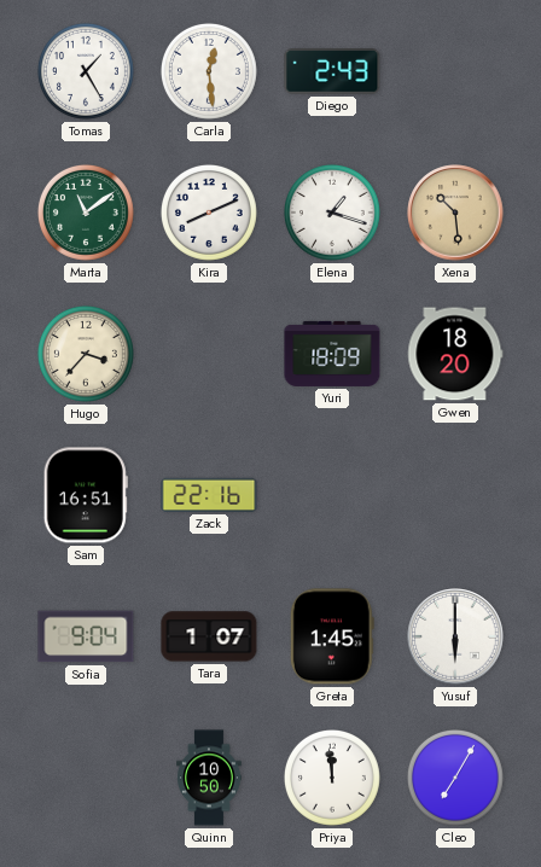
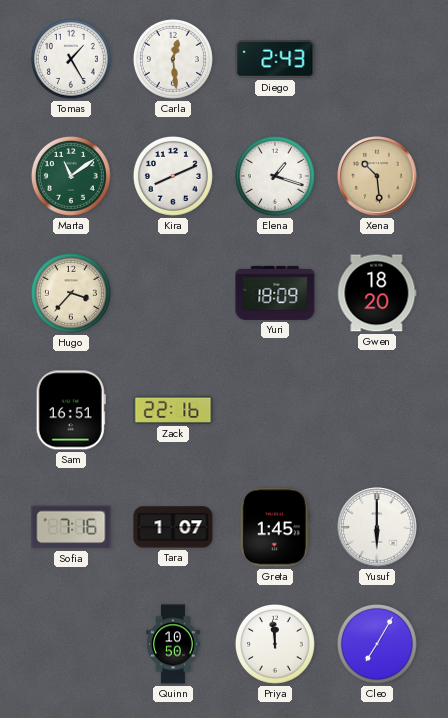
Sofia: 9:04 -> 7:16
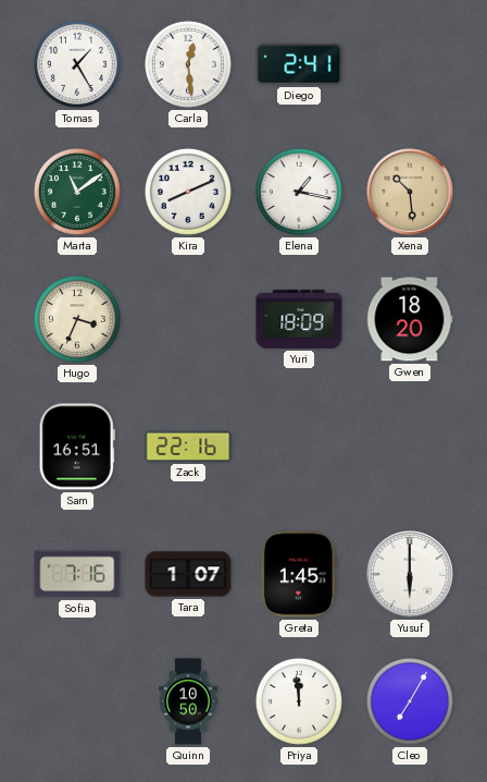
Diego: 2:43 -> 2:41
Elena: 1:18 -> 1:17
Hugo: 3:37 -> 3:34
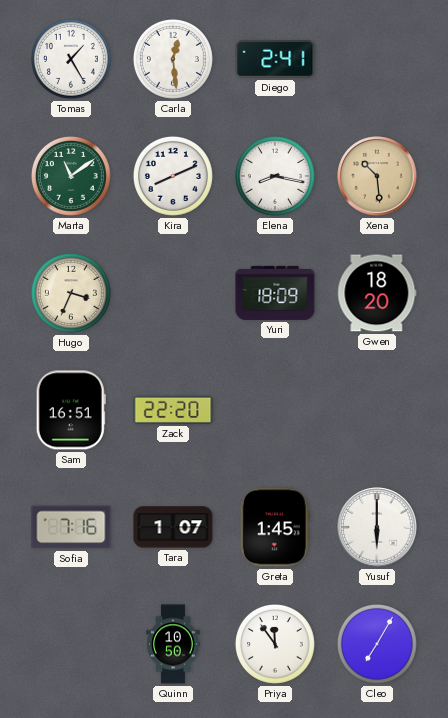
Elena: 1:17 -> 8:17
Zack: 22:16 -> 22:20
Priya: 11:59 -> 11:54
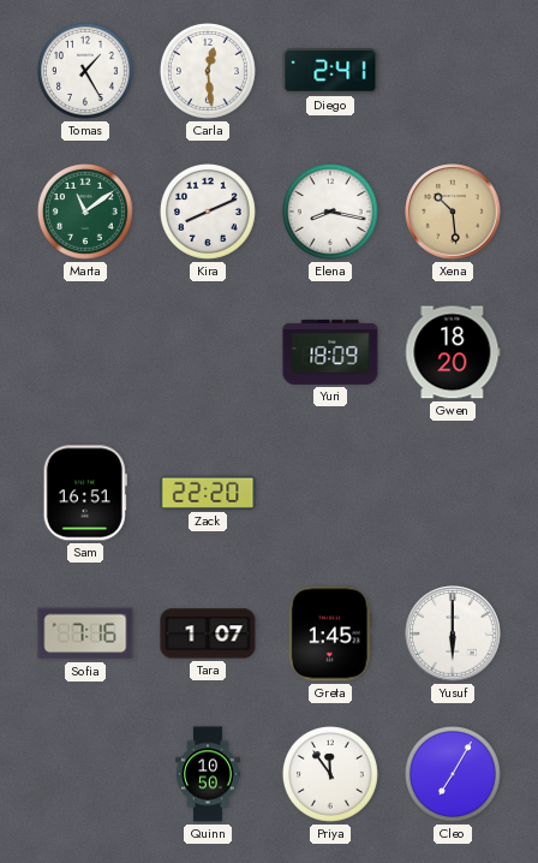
Hugo: 3:34 -> none
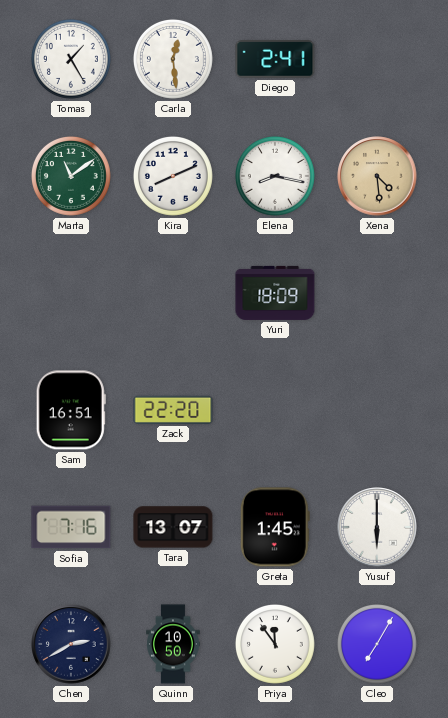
Xena: 10:29 -> 4:29
Gwen: 18:20 -> none
Tara: 1:07 -> 13:07
Chen: none -> 2:40
